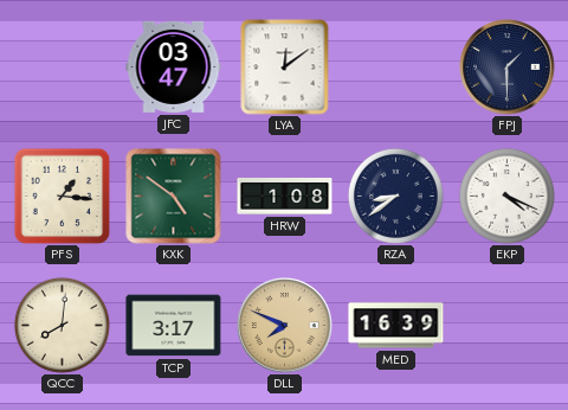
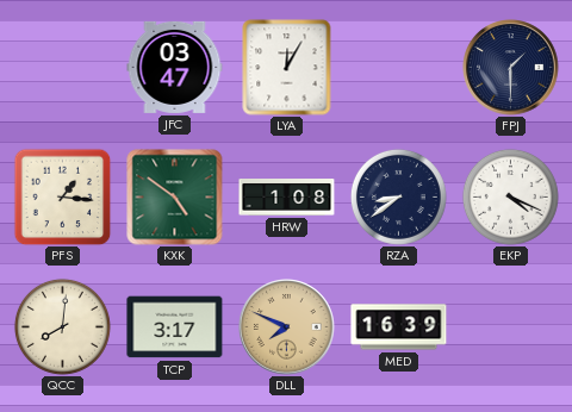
LYA: 12:09 -> 12:05
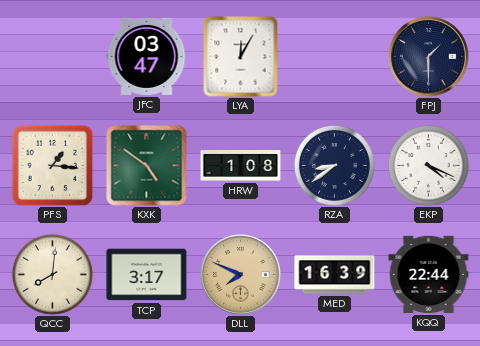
KQQ: none -> 22:44
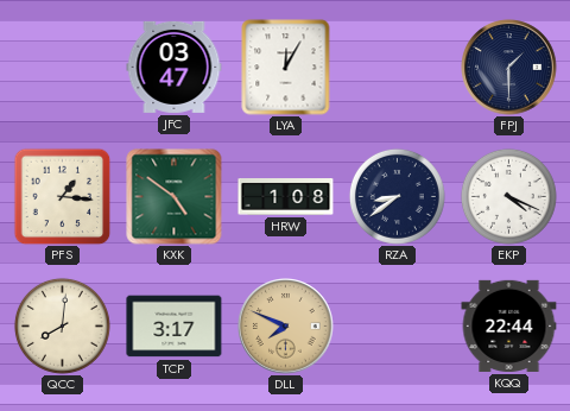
MED: 16:39 -> none
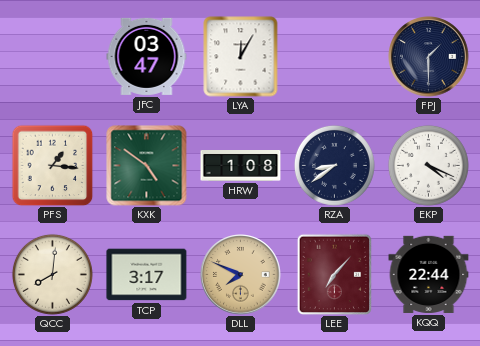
LEE: none -> 7:07
